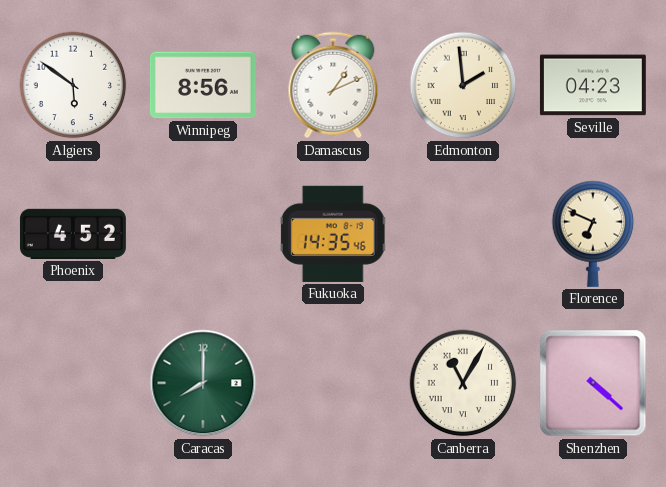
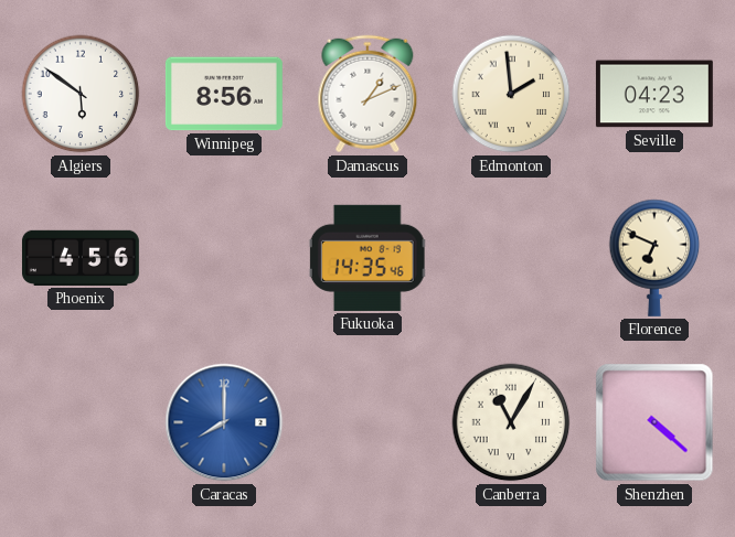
Phoenix: 4:52 -> 4:56
Caracas dial: green -> blue
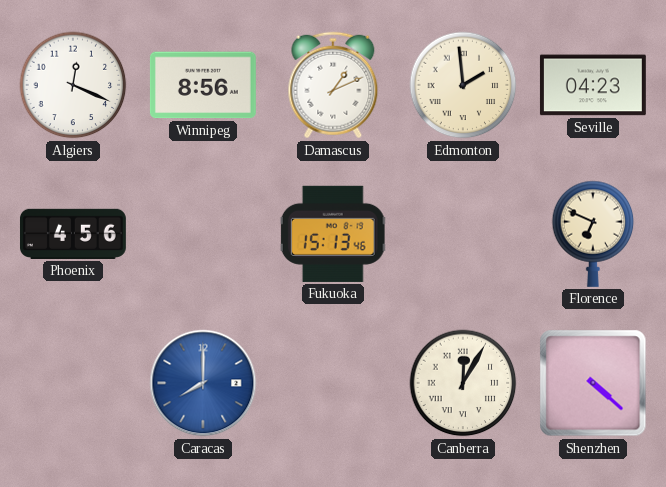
Algiers: 5:51 -> 12:19
Fukuoka: 14:35 -> 15:13
Canberra: 11:05 -> 12:05
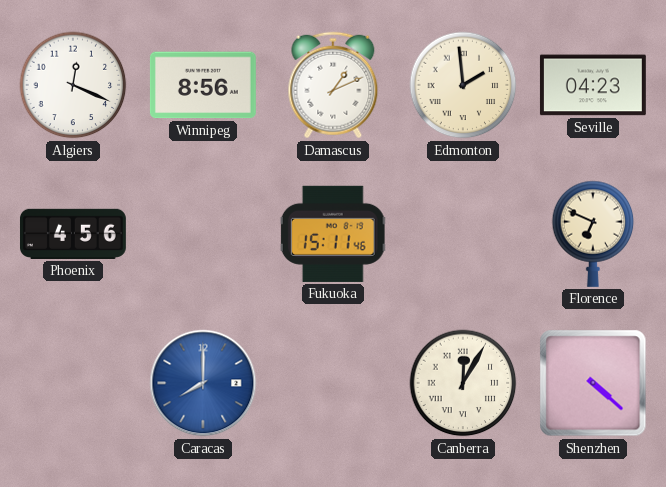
Fukuoka: 15:13 -> 15:11
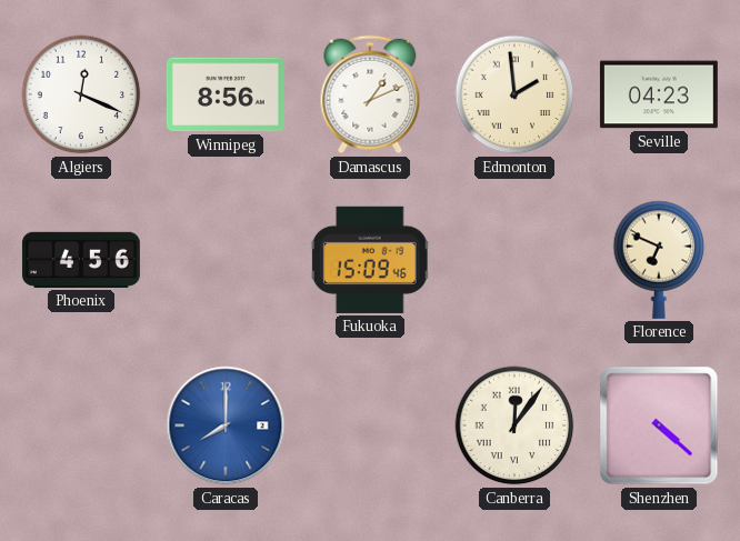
Fukuoka: 15:11 -> 15:09
Canberra: 12:05 -> 12:06
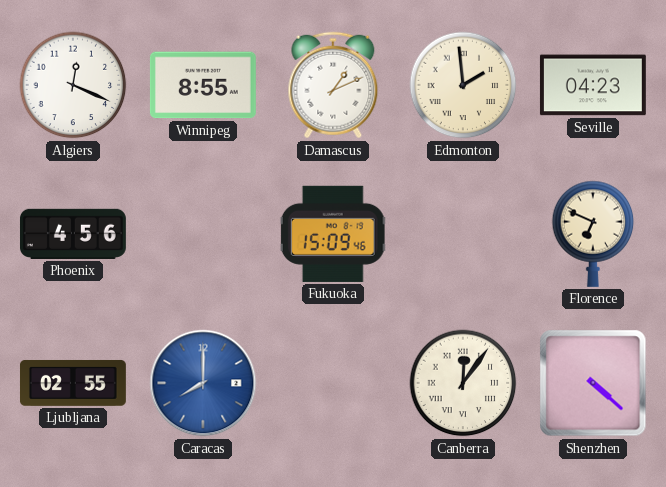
Winnipeg: 8:56 -> 8:55
Ljubljana: none -> 02:55
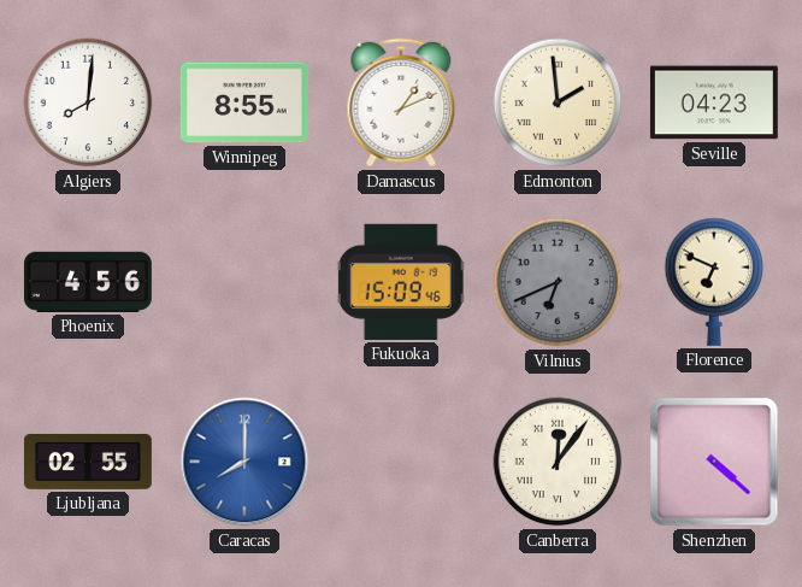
Algiers: 12:19 -> 8:01
Vilnius: none -> 6:41
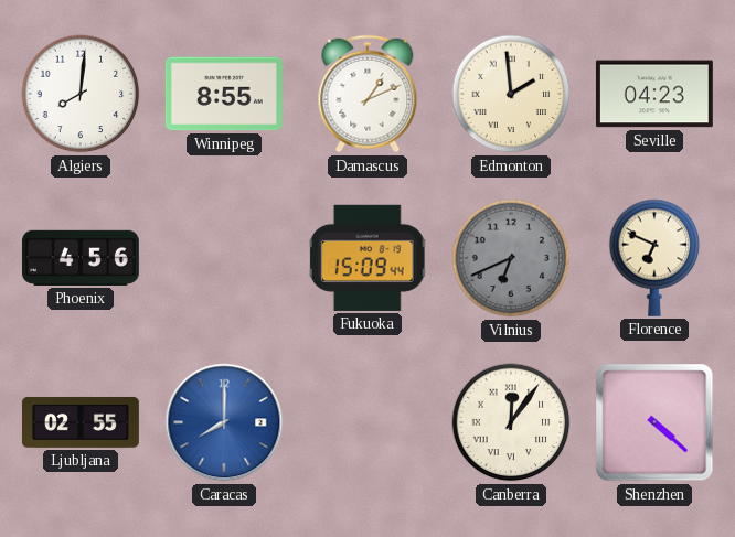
Fukuoka: 15:09:46 -> 15:09:44
